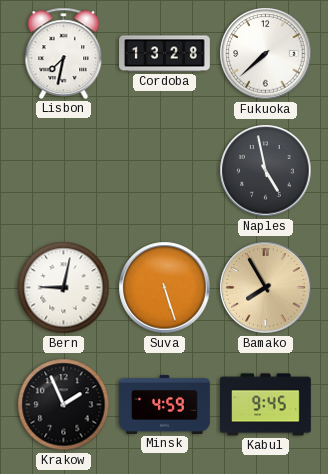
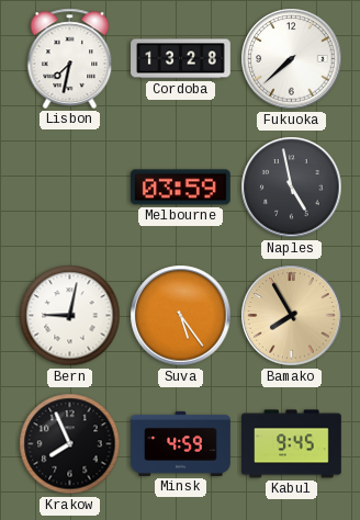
Melbourne: none -> 03:59
Suva: 5:27 -> 5:24
Krakow: 1:56 -> 7:56
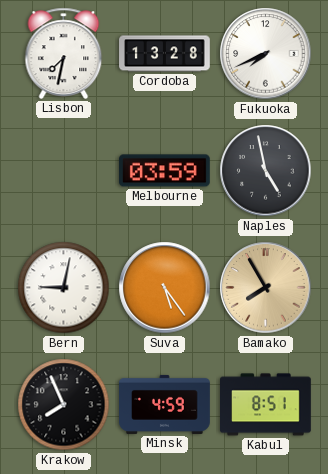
Fukuoka: 7:38 -> 7:41
Kabul: 9:45 -> 8:51
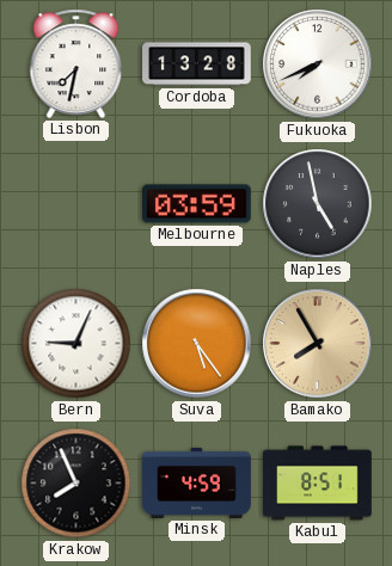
Bern: 9:02 -> 9:04
